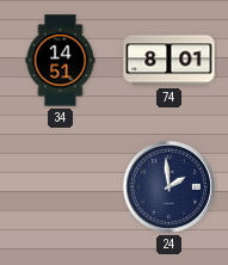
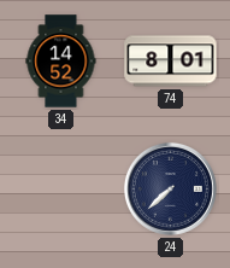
34: 14:51 -> 14:52
24: 1:59 -> 7:38
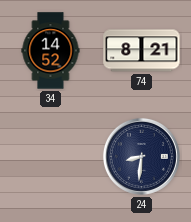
74: 8:01 -> 8:21
24: 7:38 -> 8:31
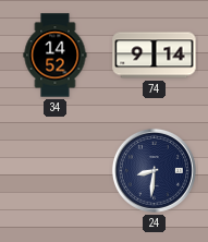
74: 8:21 -> 9:14
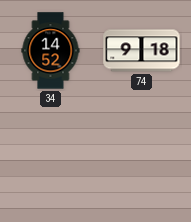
74: 9:14 -> 9:18
24: 8:31 -> none
